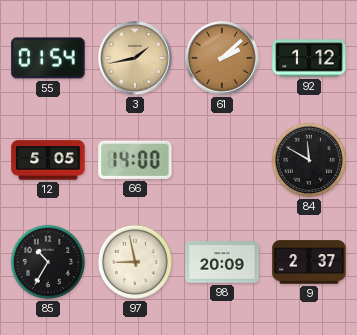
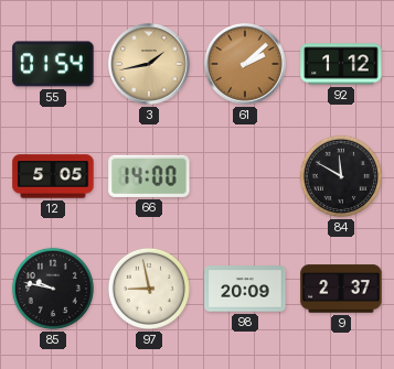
85: 10:35 -> 9:47
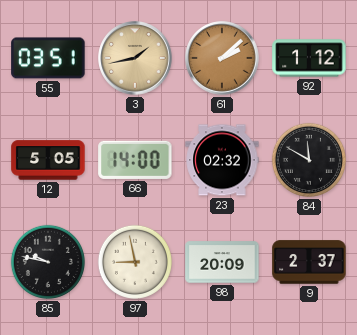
55: 01:54 -> 03:51
23: none -> 02:32
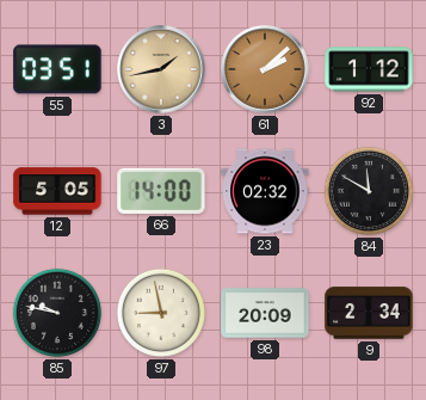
9: 2:37 -> 2:34
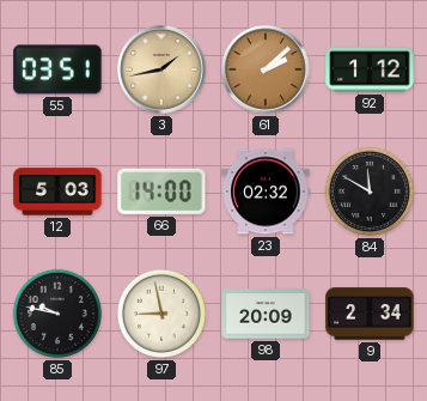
12: 5:05 -> 5:03
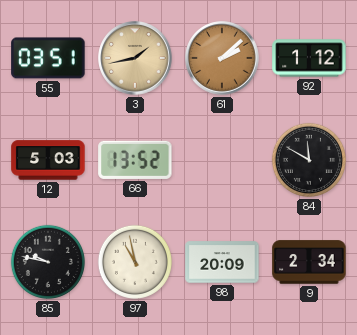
66: 14:00 -> 13:52
23: 02:32 -> none
97: 8:58 -> 10:58
